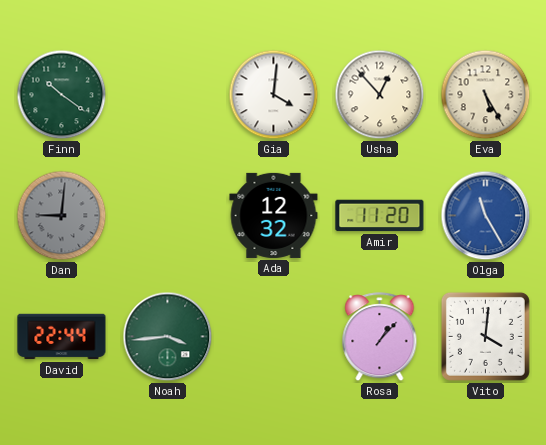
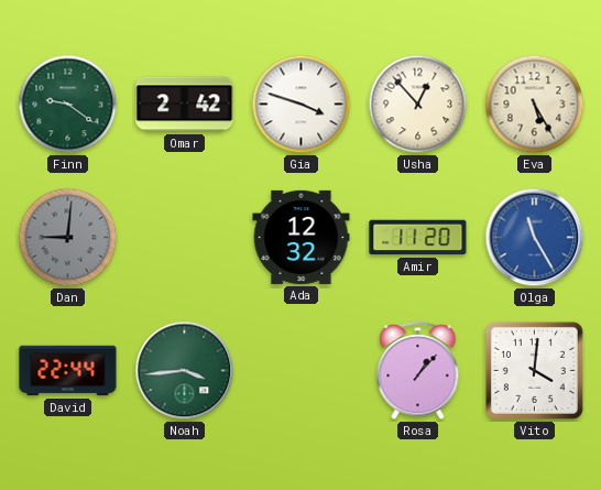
Finn: 10:21 -> 9:21
Omar: none -> 2:42
Gia: 4:01 -> 3:48
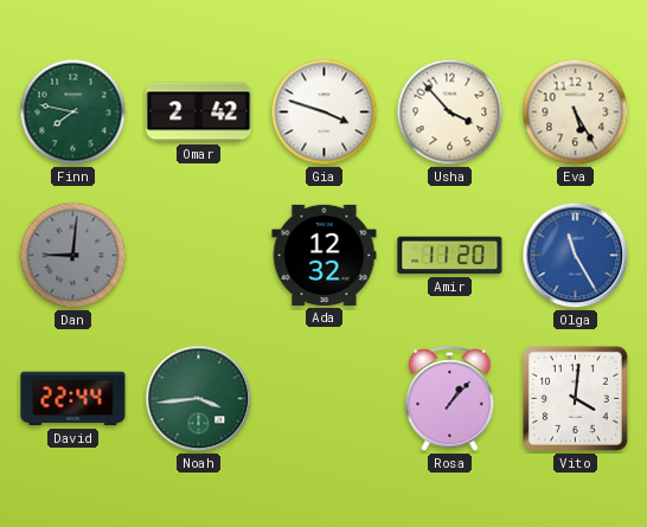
Finn: 9:21 -> 7:47
Usha: 12:53 -> 3:53
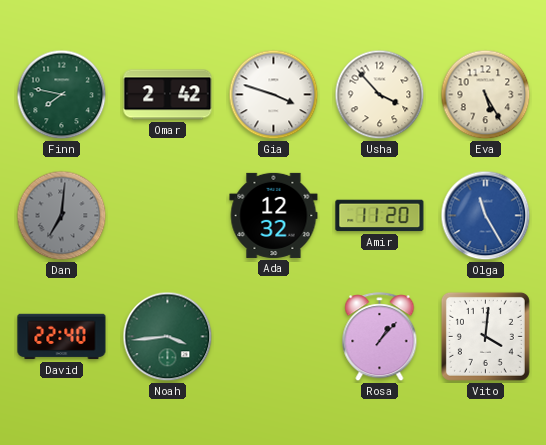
Dan: 9:01 -> 7:01
David: 22:44 -> 22:40
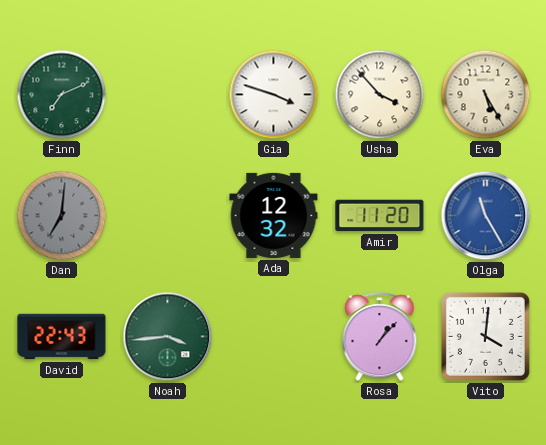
Finn: 7:47 -> 7:11
Omar: 2:42 -> none
David: 22:40 -> 22:43
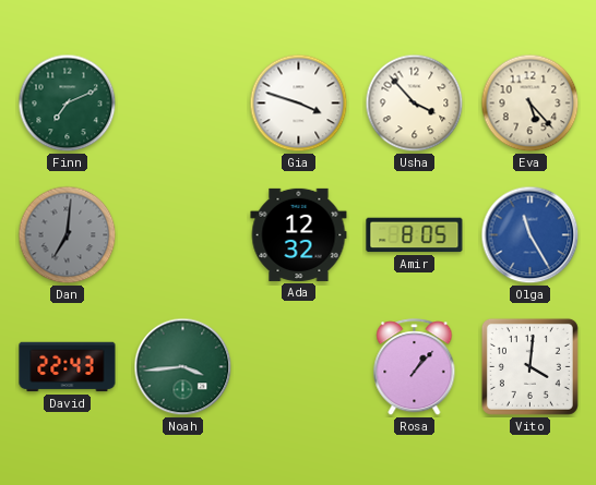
Eva: 5:25 -> 5:23
Amir: 11:20 -> 8:05
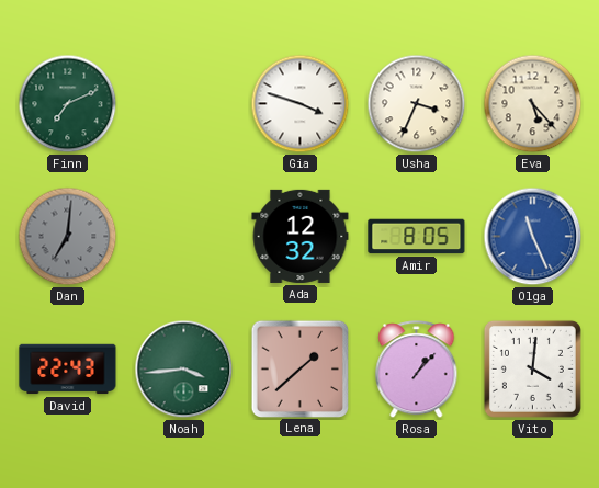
Usha: 3:53 -> 3:34
Olga: 11:25 -> 11:26
Lena: none -> 1:38
